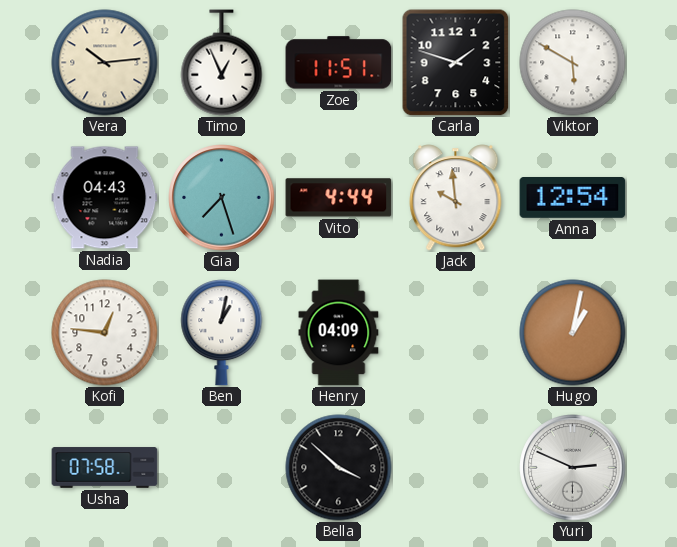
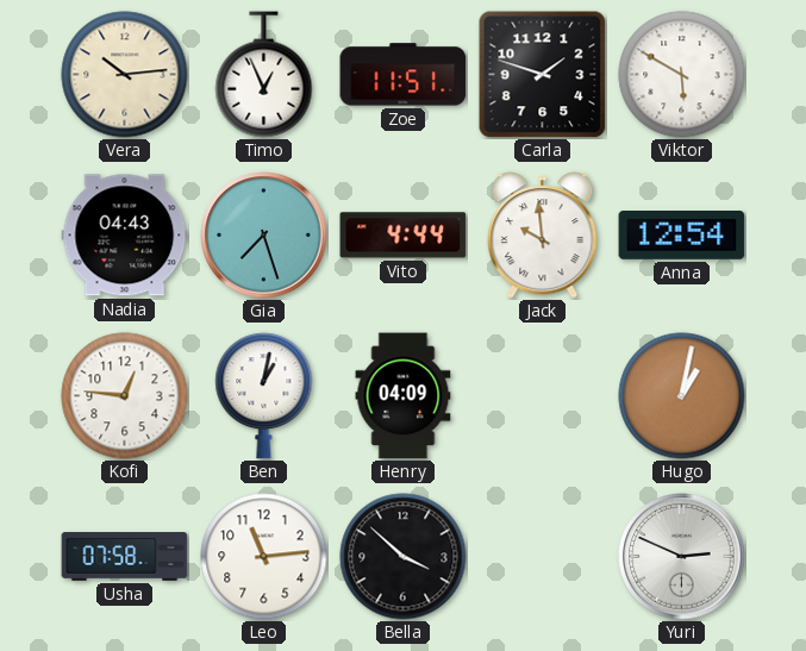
Leo: none -> 11:14
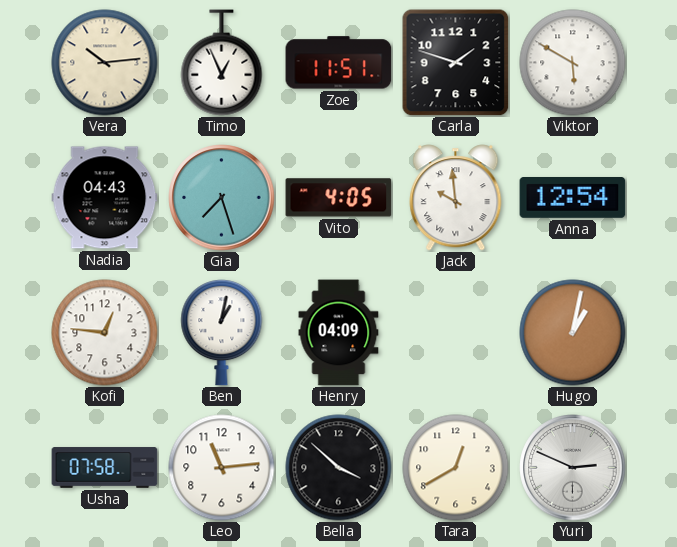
Vito: 4:44 -> 4:05
Tara: none -> 12:40
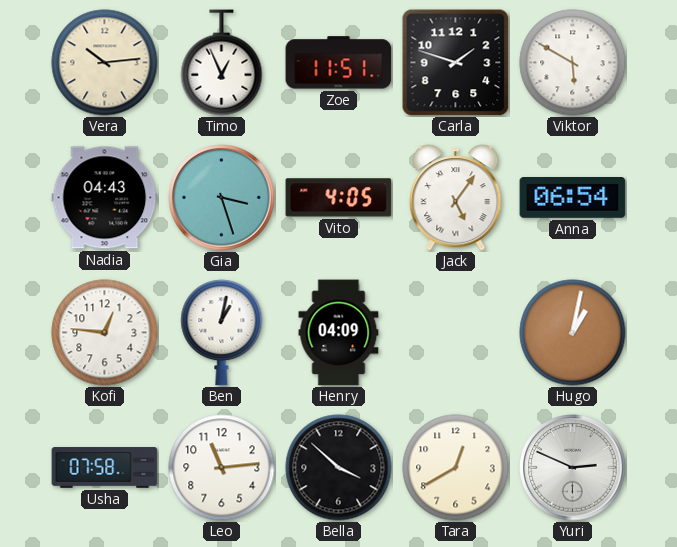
Gia: 7:27 -> 3:27
Jack: 9:59 -> 5:06
Anna: 12:54 -> 06:54
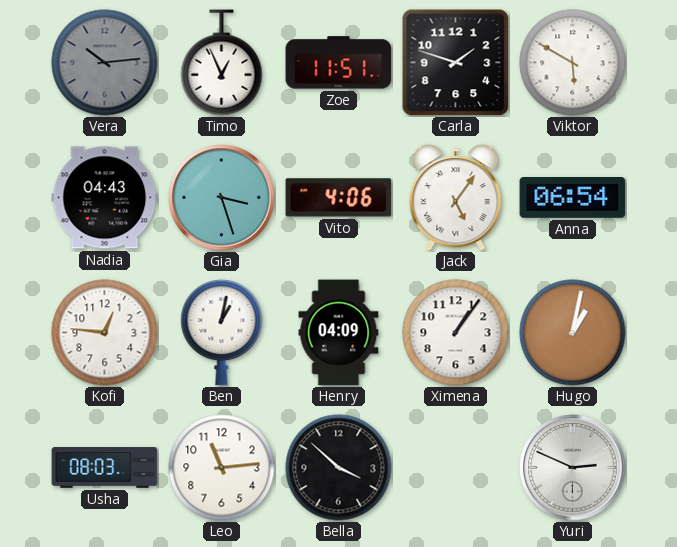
Vera dial: cream -> grey
Vito: 4:05 -> 4:06
Ximena: none -> 1:06
Usha: 07:58 -> 08:03
Tara: 12:40 -> none
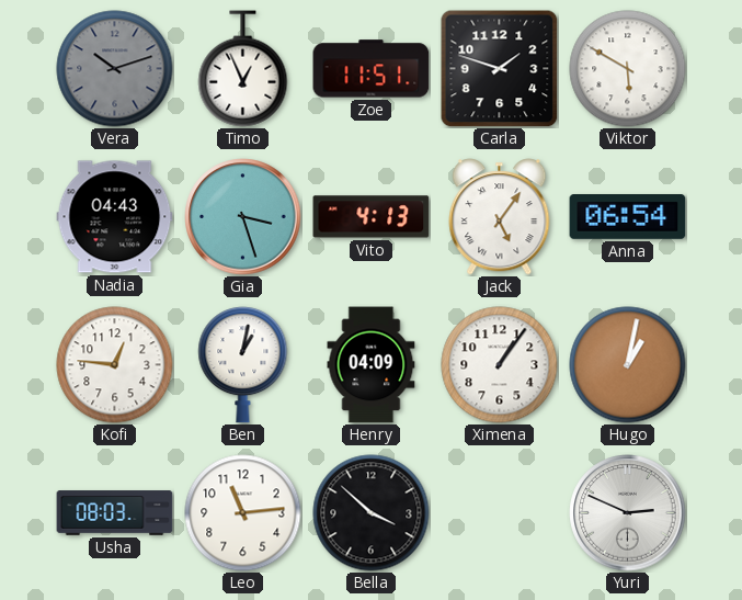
Vera: 10:14 -> 10:12
Vito: 4:06 -> 4:13
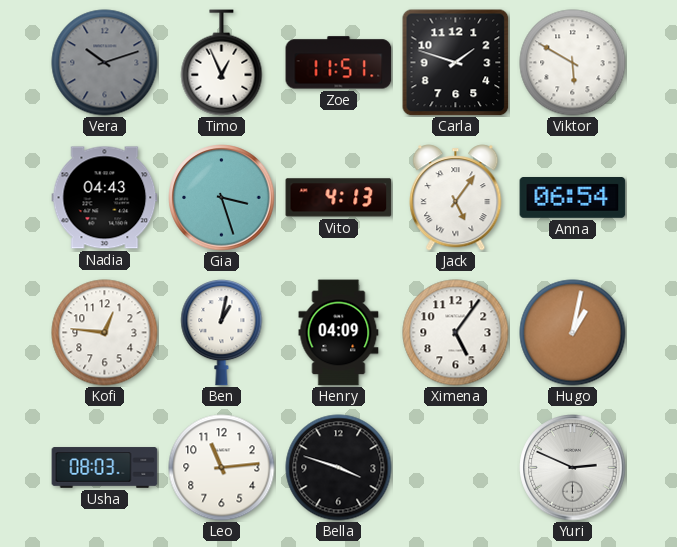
Ximena: 1:06 -> 5:06
Bella: 3:52 -> 3:48
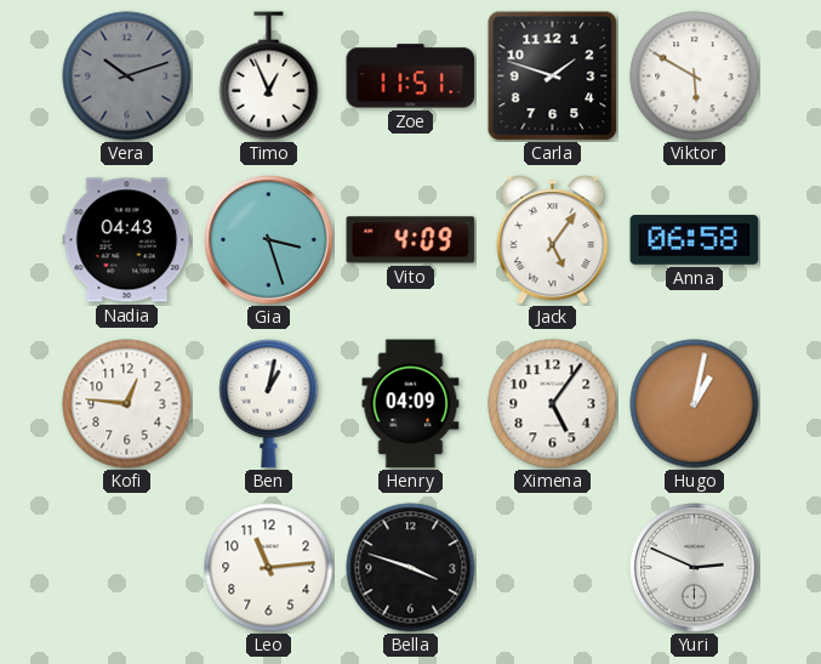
Vito: 4:13 -> 4:09
Anna: 06:54 -> 06:58
Usha: 08:03 -> none
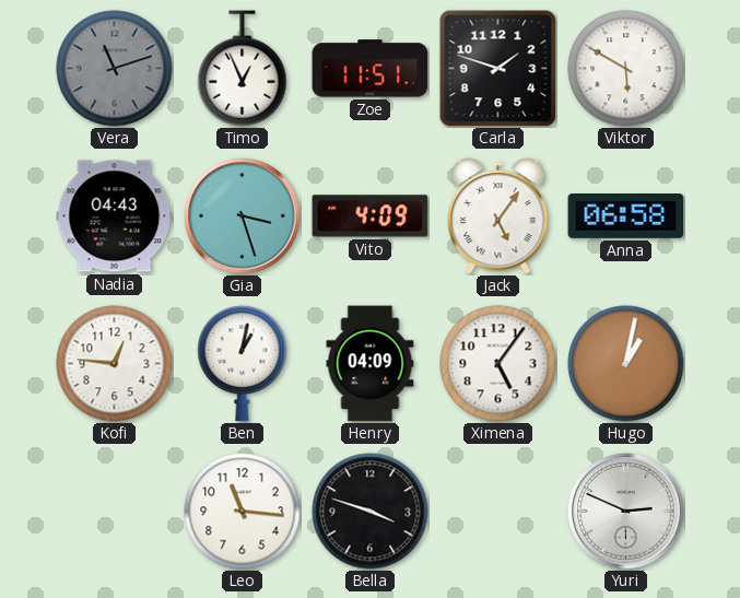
Vera: 10:12 -> 11:12
Leo: 11:14 -> 11:16
